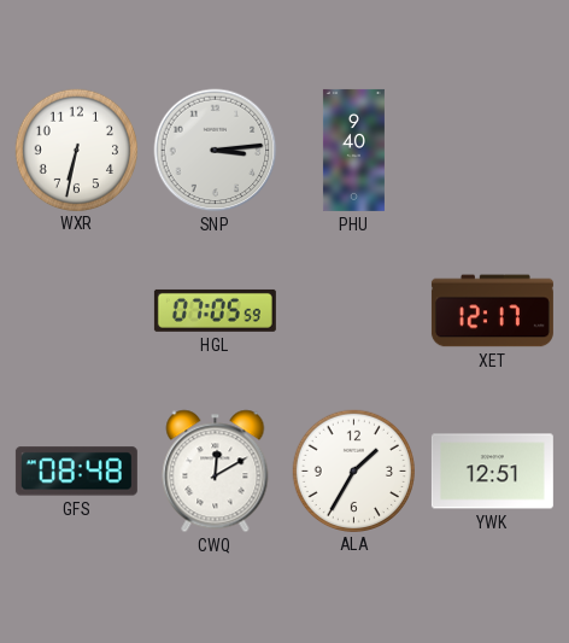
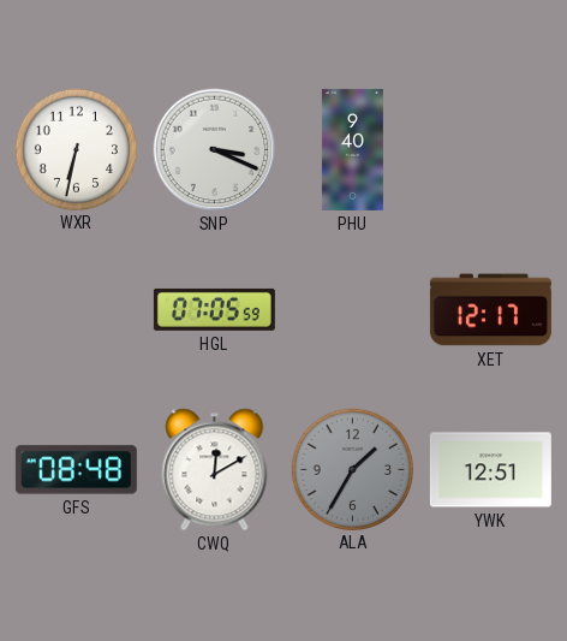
SNP: 3:14 -> 3:19
ALA dial: white -> grey
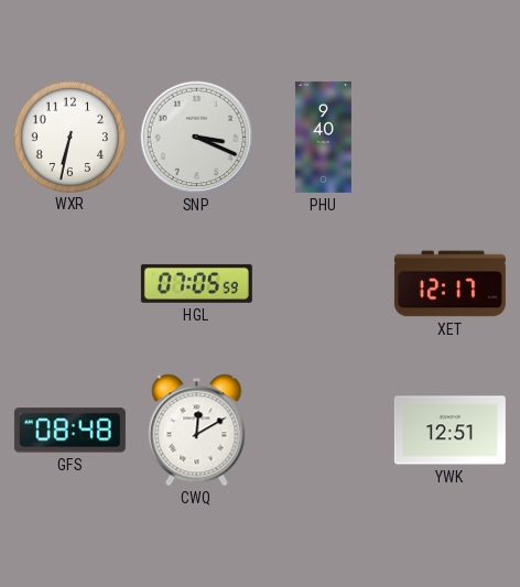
ALA: 1:35 -> none
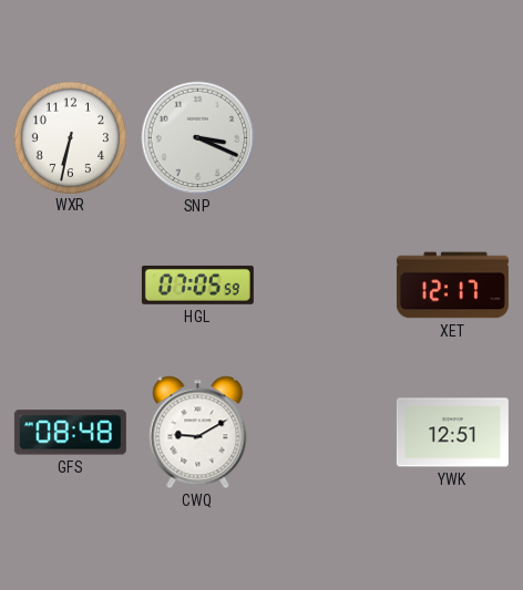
PHU: 9:40 -> none
CWQ: 12:10 -> 9:10
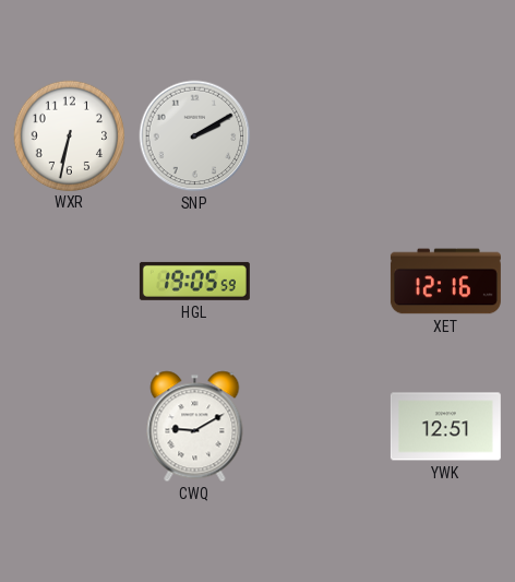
SNP: 3:19 -> 2:10
HGL: 07:05 -> 19:05
XET: 12:17 -> 12:16
GFS: 08:48 -> none
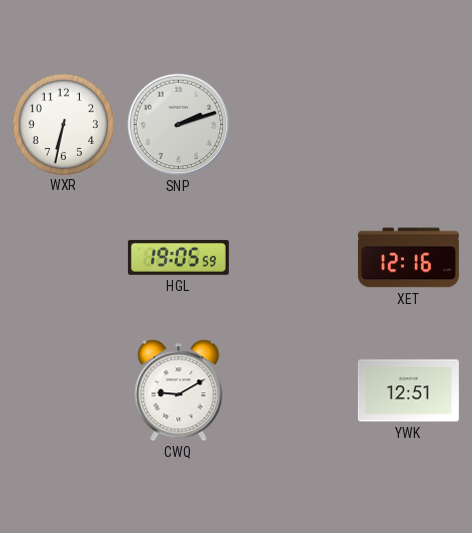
SNP: 2:10 -> 2:12
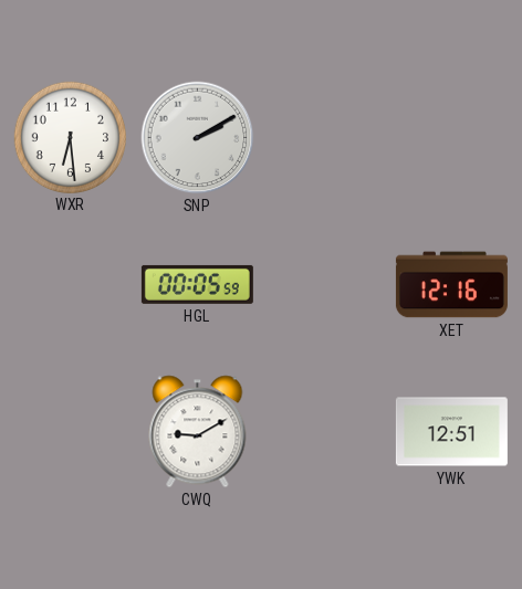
WXR: 6:32 -> 6:29
SNP: 2:12 -> 2:10
HGL: 19:05 -> 00:05
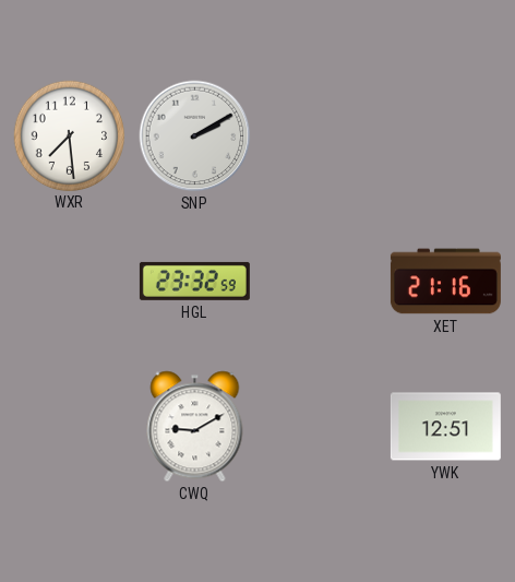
WXR: 6:29 -> 7:29
HGL: 00:05 -> 23:32
XET: 12:16 -> 21:16
